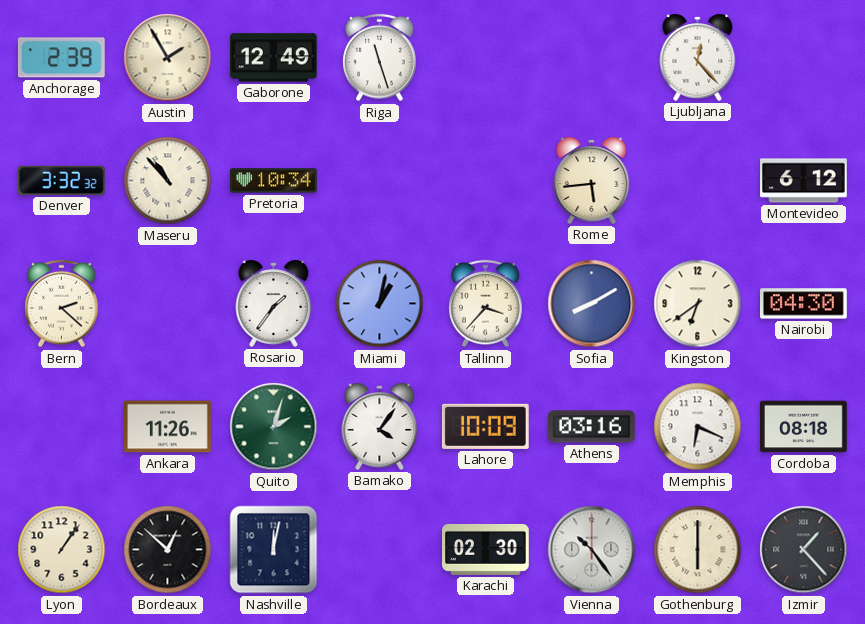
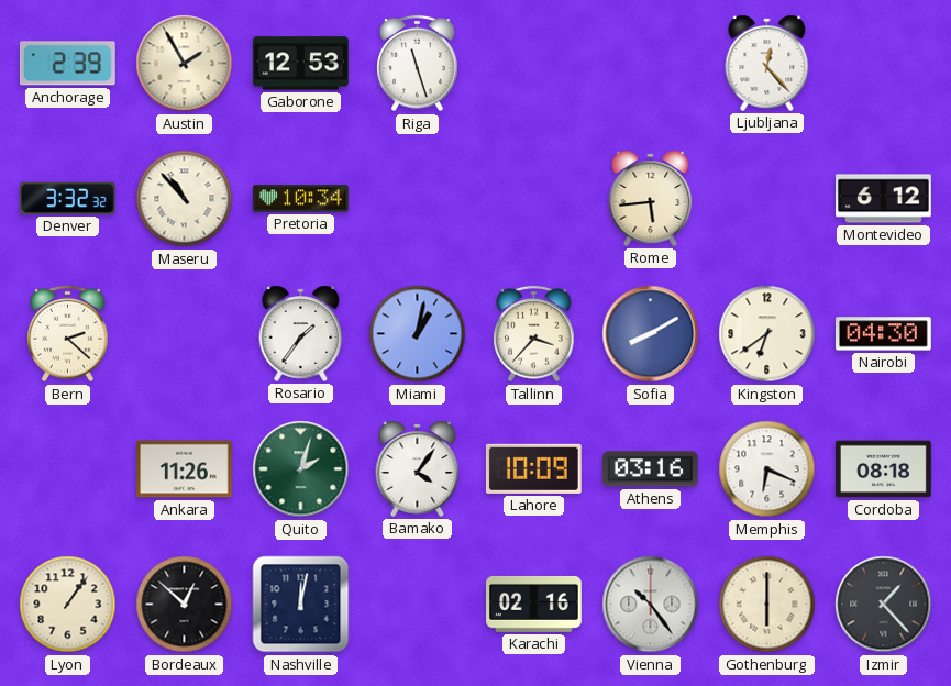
Gaborone: 12:49 -> 12:53
Karachi: 02:30 -> 02:16
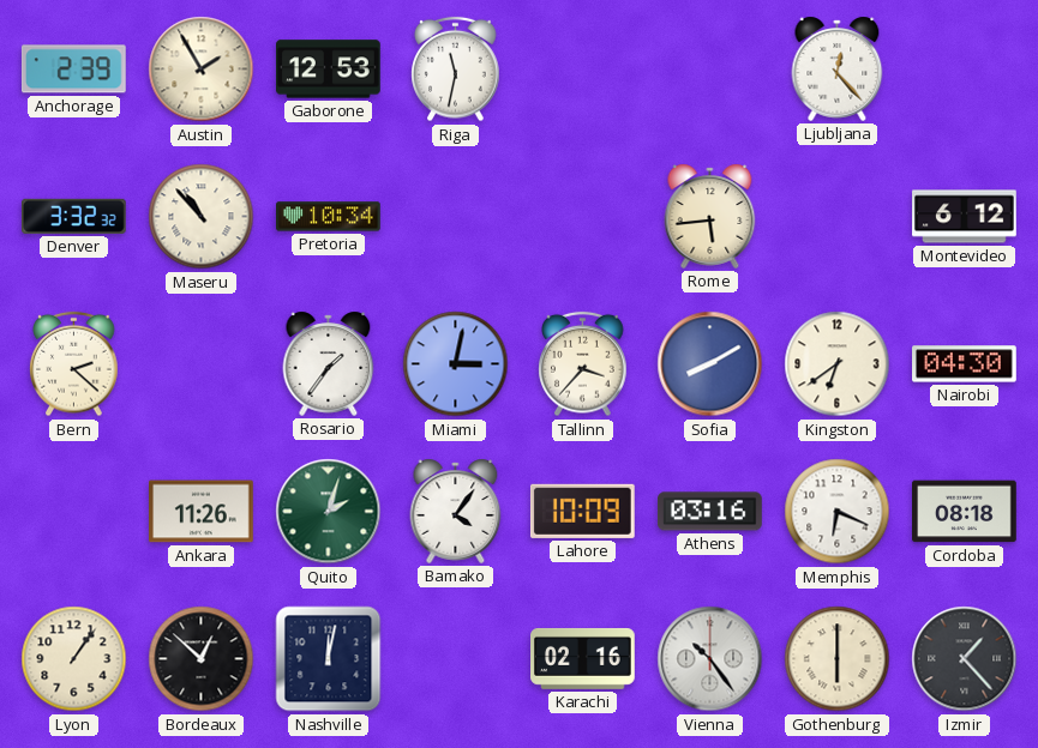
Riga: 11:27 -> 11:32
Miami: 1:02 -> 3:02
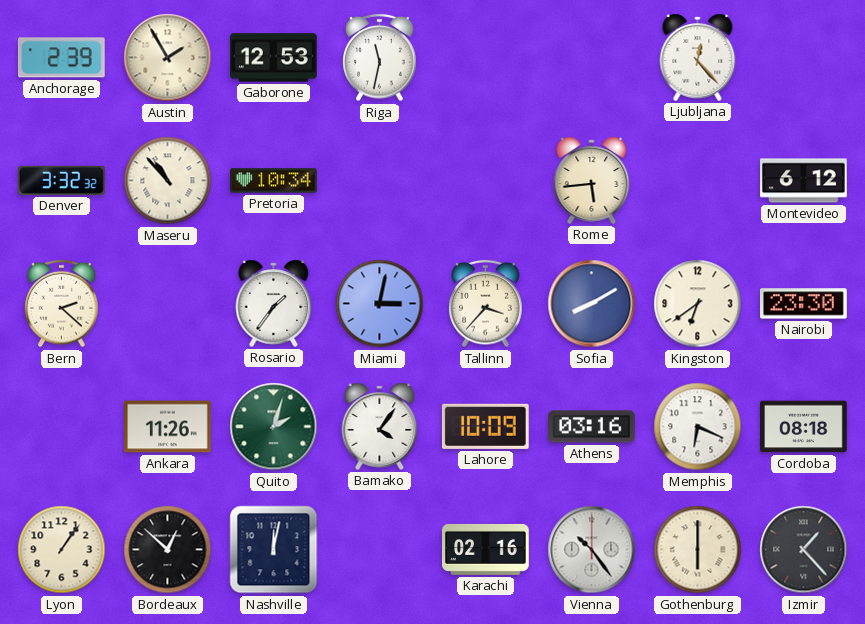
Nairobi: 04:30 -> 23:30
